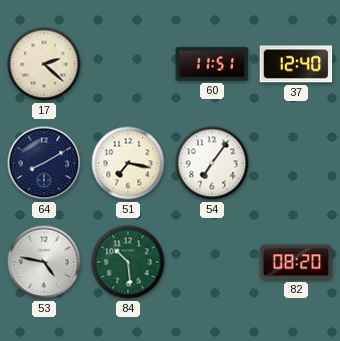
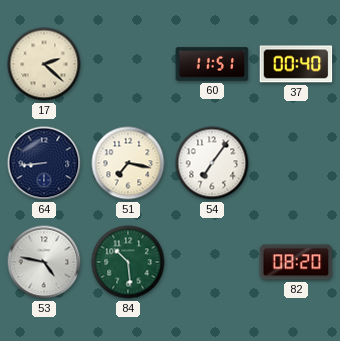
37: 12:40 -> 00:40
64: 8:10 -> 8:44
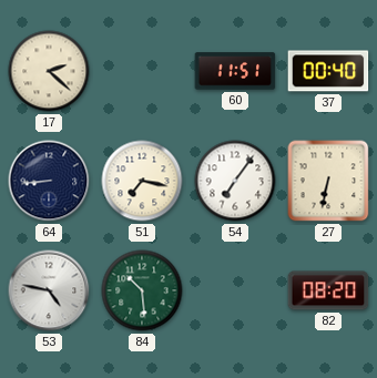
27: none -> 6:32
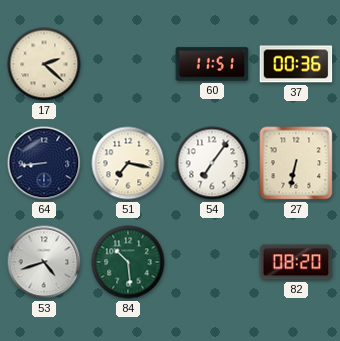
37: 00:40 -> 00:36
53: 4:47 -> 4:42
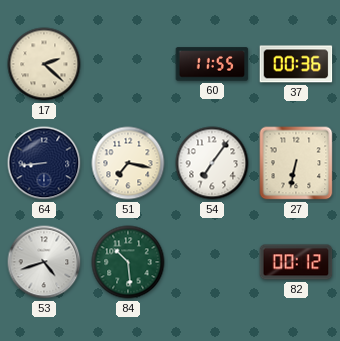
60: 11:51 -> 11:55
82: 08:20 -> 00:12
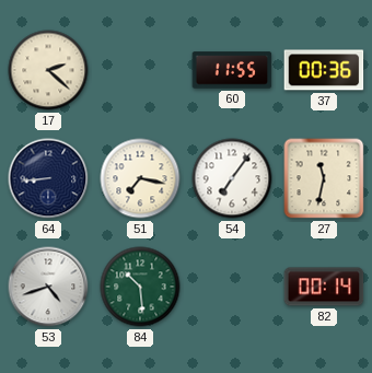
27: 6:32 -> 11:32
82: 00:12 -> 00:14
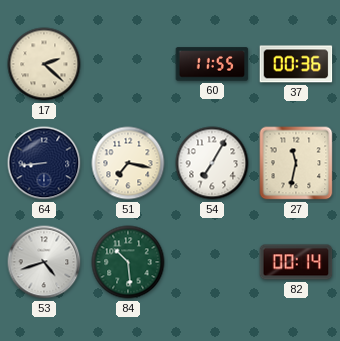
54: 7:06 -> 7:05
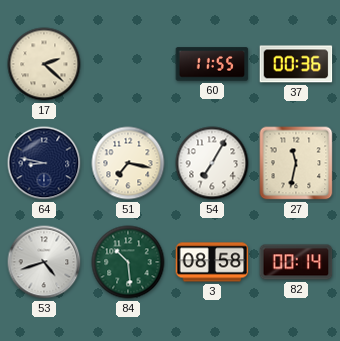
64: 8:44 -> 8:47
3: none -> 08:58
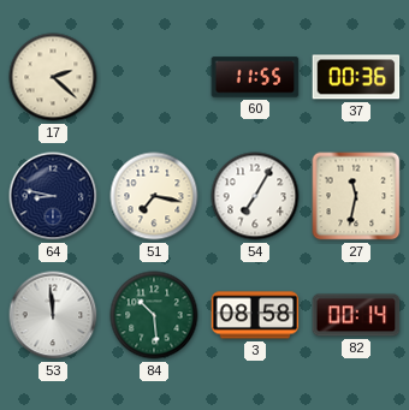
53: 4:42 -> 11:59
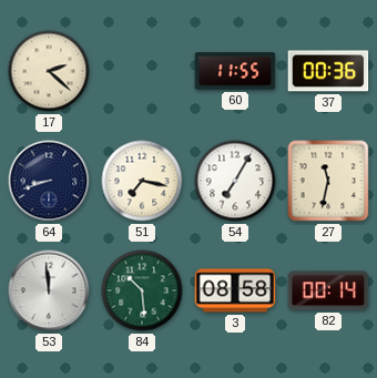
64: 8:47 -> 8:42
